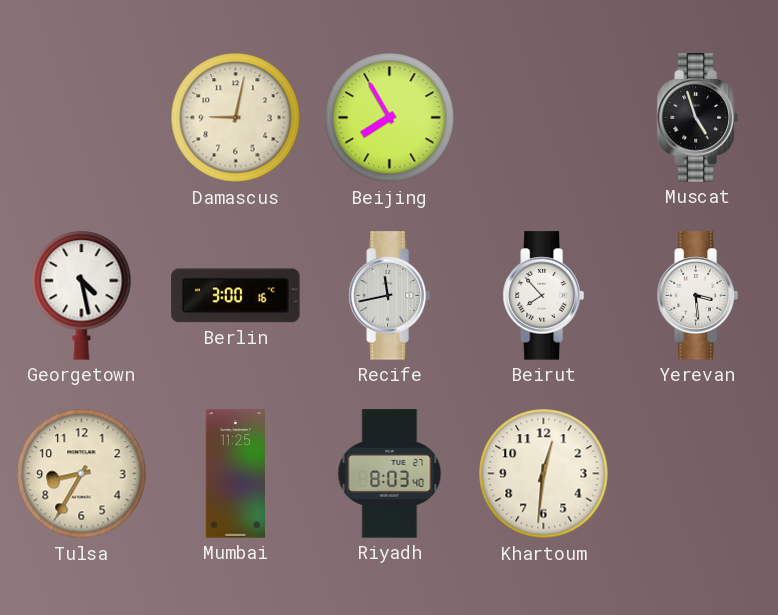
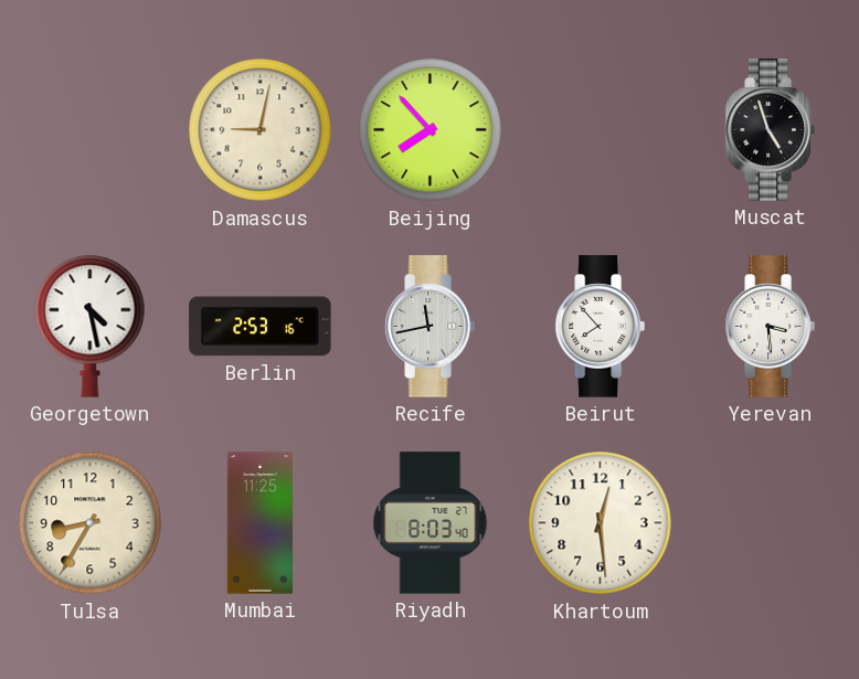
Beijing: 7:55 -> 7:53
Berlin: 3:00 -> 2:53
Khartoum: 12:31 -> 12:29
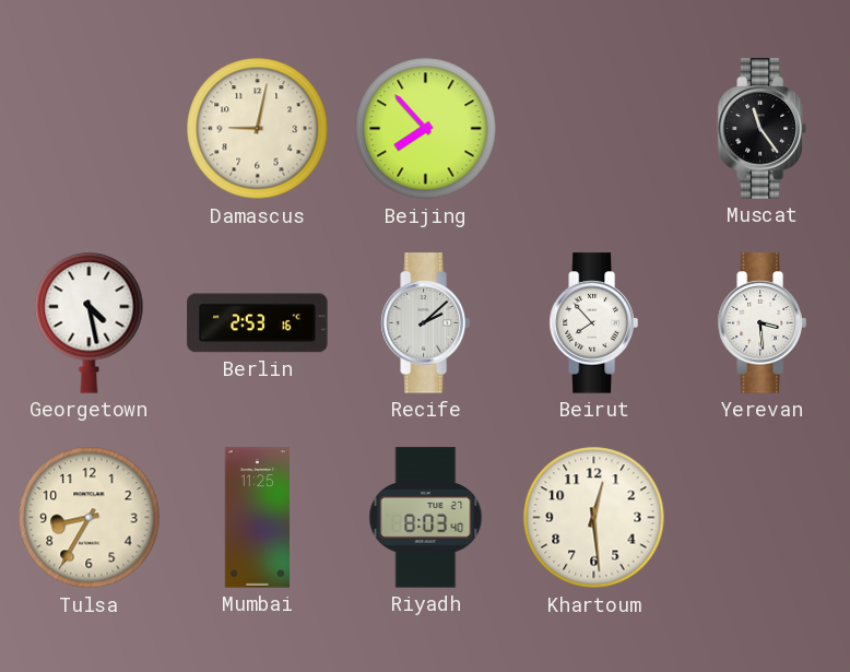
Muscat: 4:57 -> 11:24
Recife: 11:43 -> 2:08
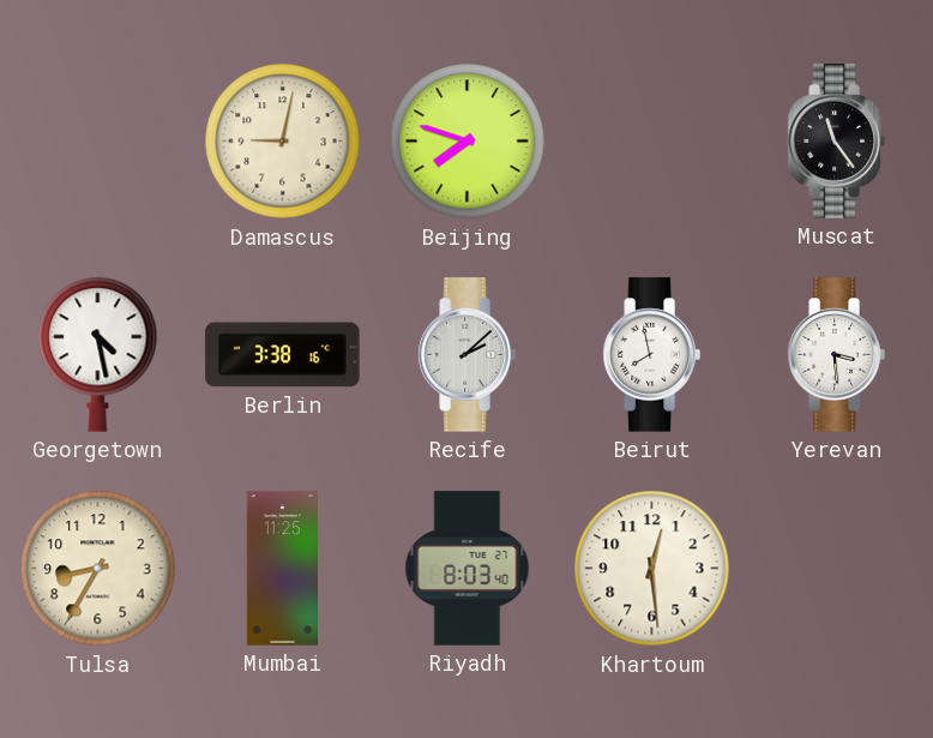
Beijing: 7:53 -> 7:48
Berlin: 2:53 -> 3:38
Beirut: 7:53 -> 7:58
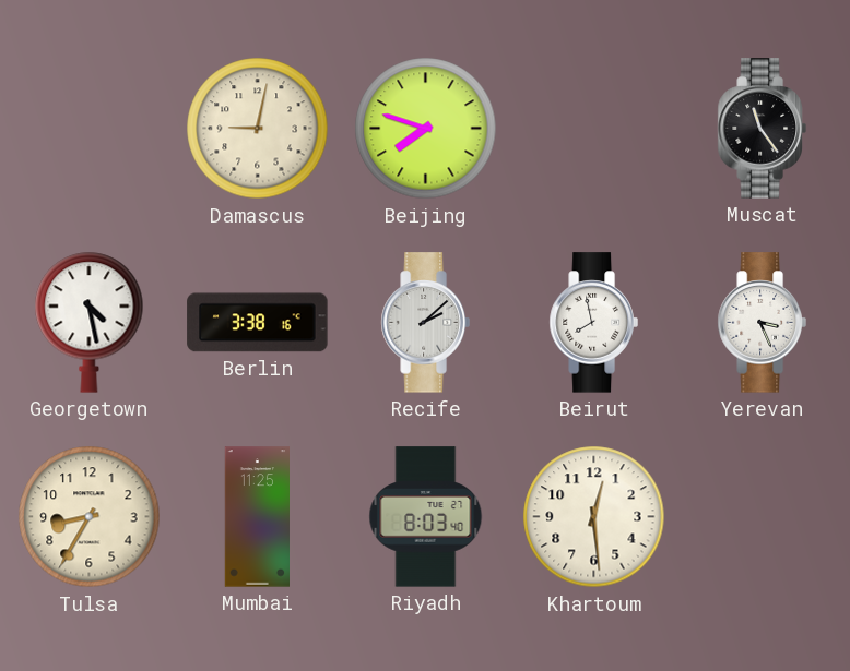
Yerevan: 3:29 -> 3:26
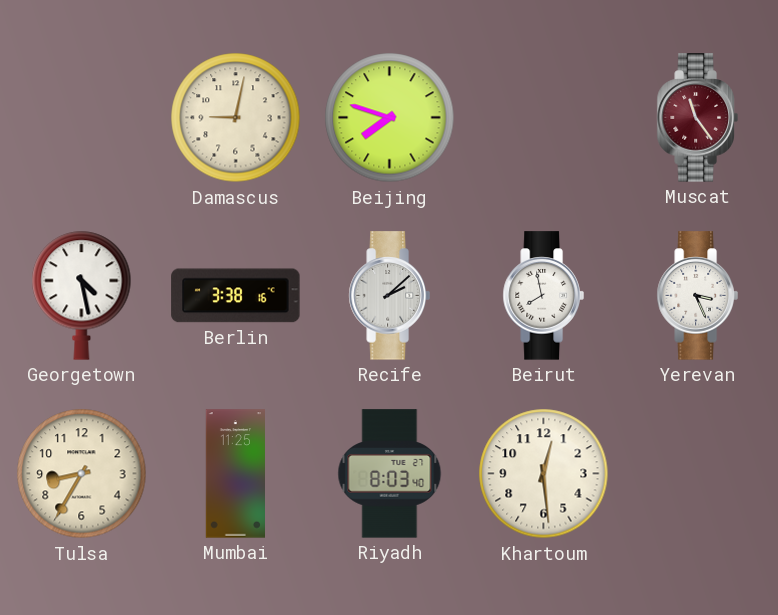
Muscat dial: black -> burgundy
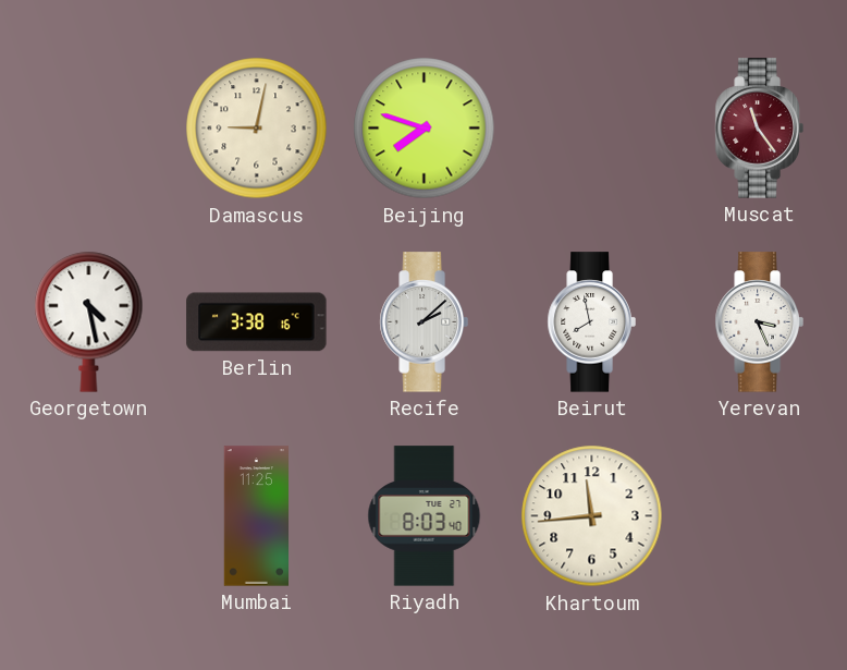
Tulsa: 8:35 -> none
Khartoum: 12:29 -> 11:44
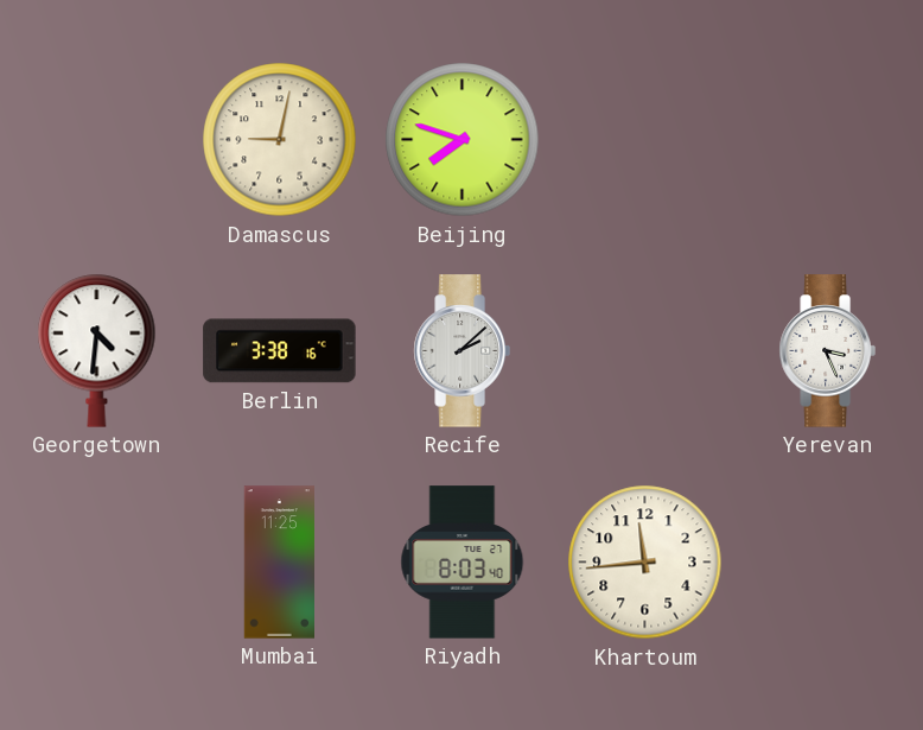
Muscat: 11:24 -> none
Georgetown: 4:28 -> 4:31
Beirut: 7:58 -> none
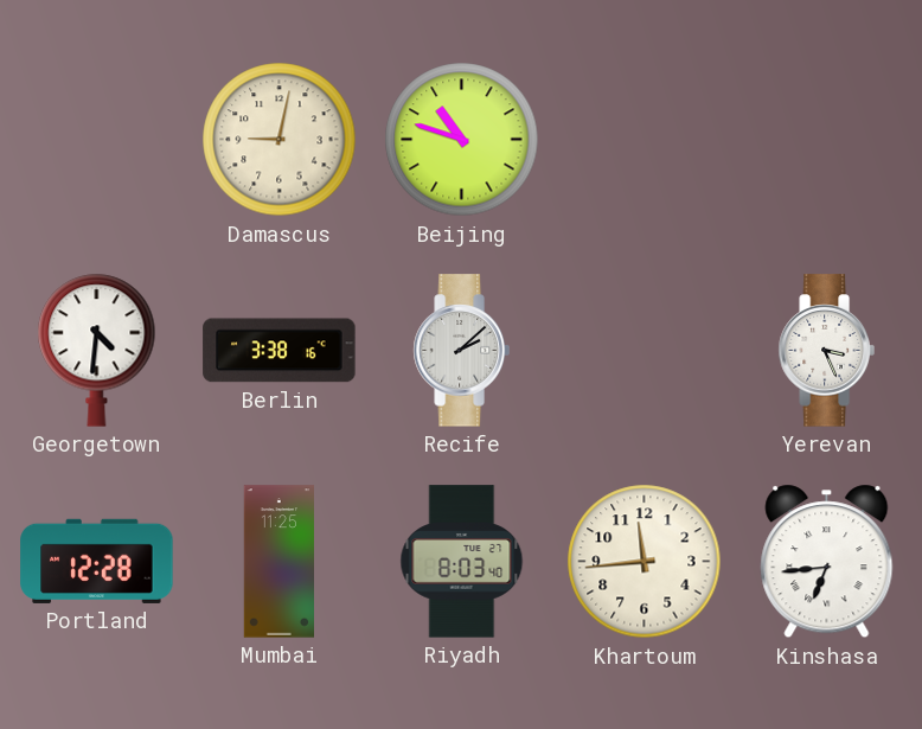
Beijing: 7:48 -> 10:48
Portland: none -> 12:28
Kinshasa: none -> 6:44
